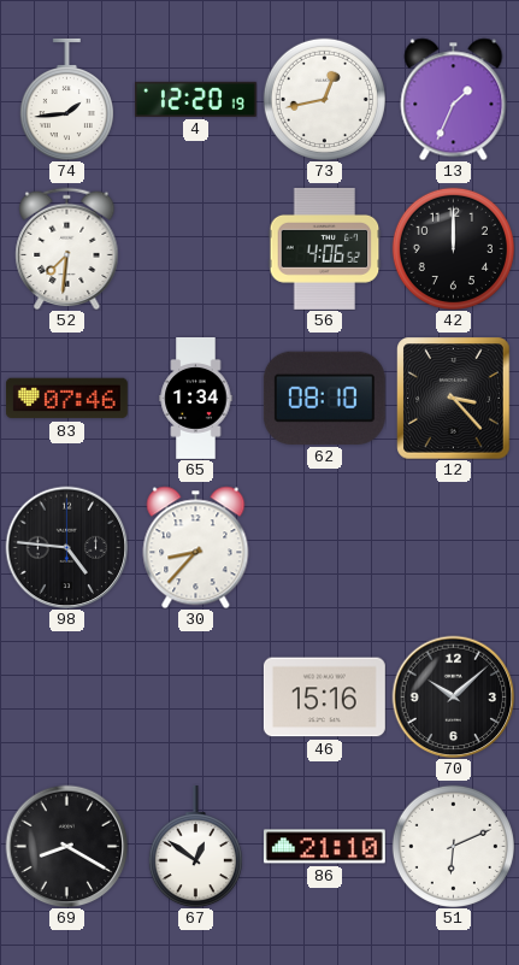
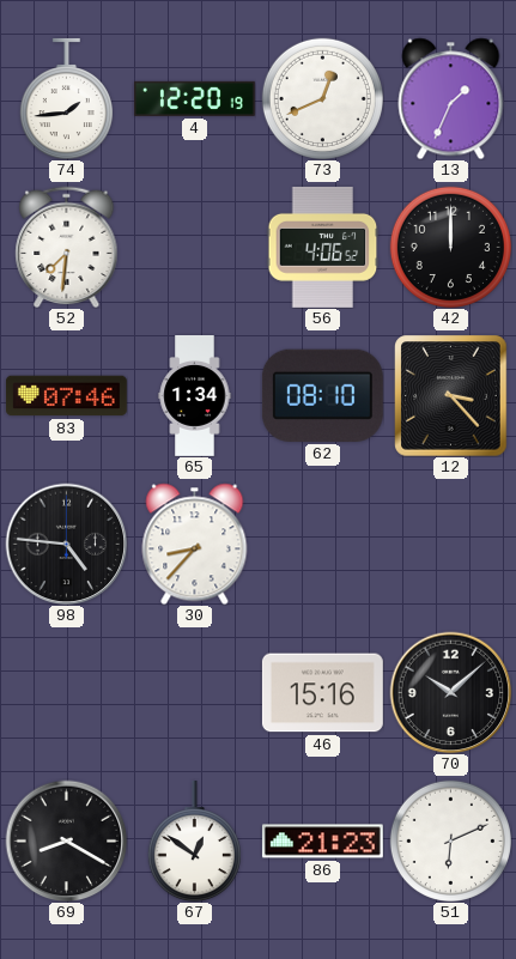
73: 12:43 -> 12:41
86: 21:10 -> 21:23
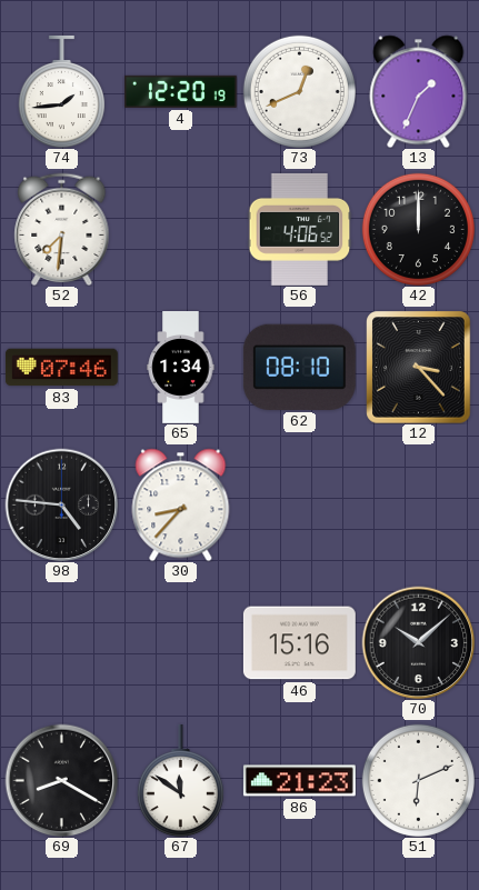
67: 12:51 -> 11:51
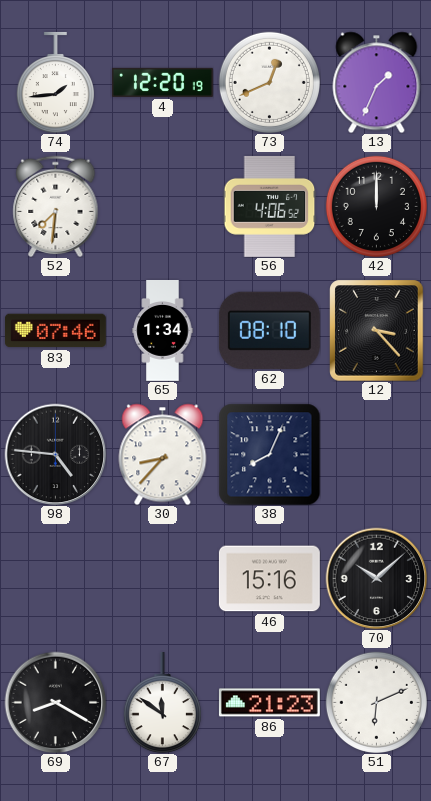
38: none -> 8:04
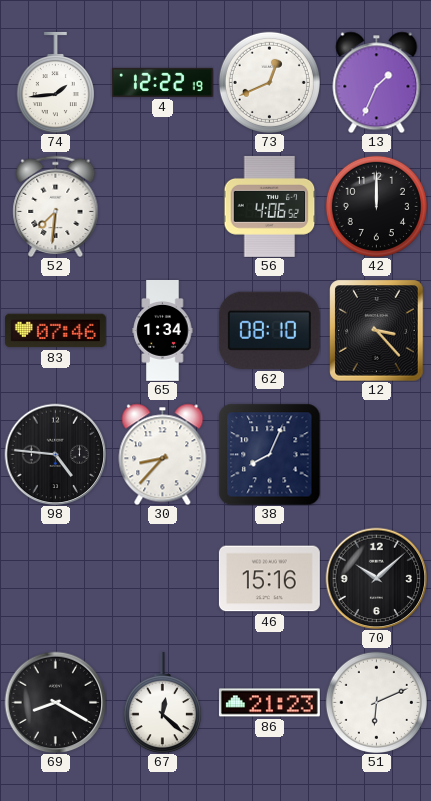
4: 12:20 -> 12:22
67: 11:51 -> 12:22
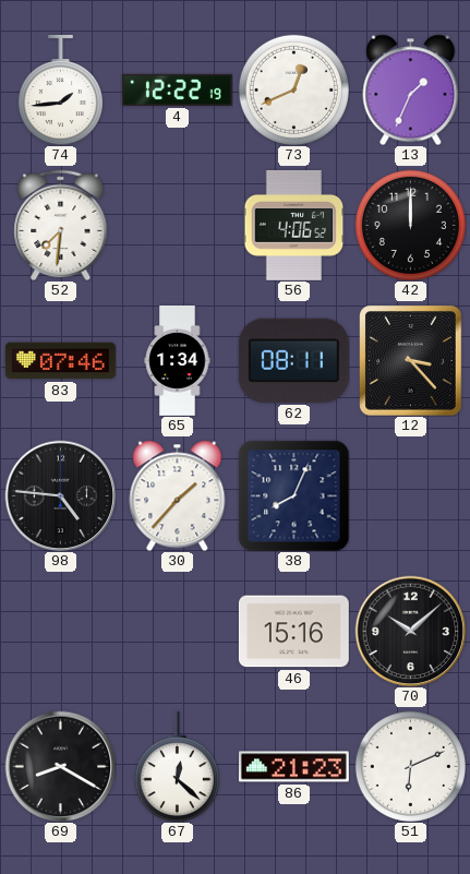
62: 08:10 -> 08:11
30: 8:37 -> 1:37
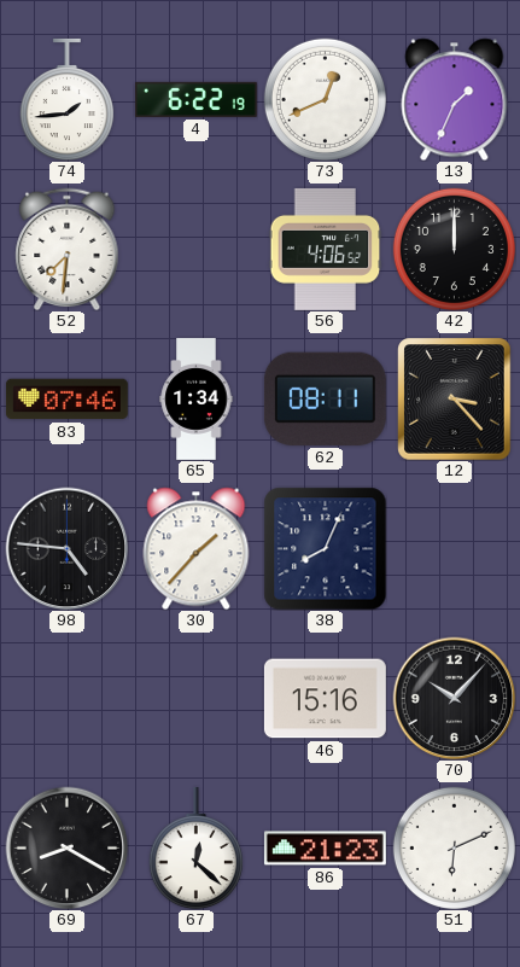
4: 12:22 -> 6:22
70: 10:08 -> 10:07
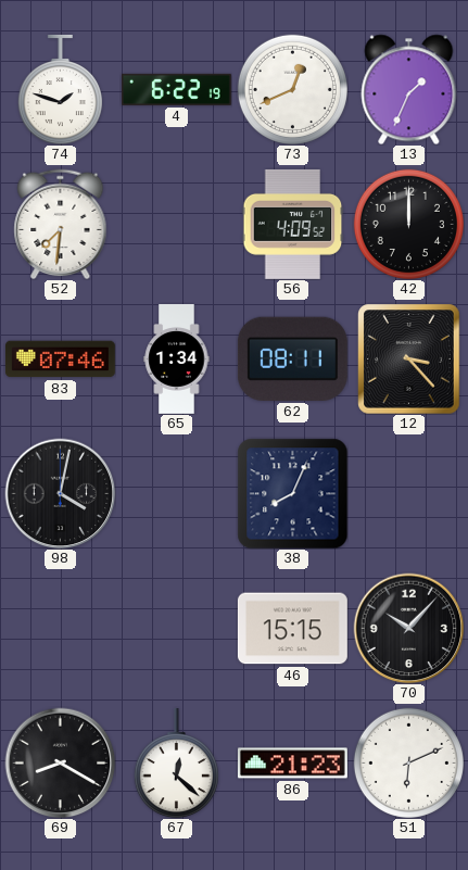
74: 1:44 -> 1:48
56: 4:06 -> 4:09
98: 4:46 -> 4:02
30: 1:37 -> none
46: 15:16 -> 15:15
